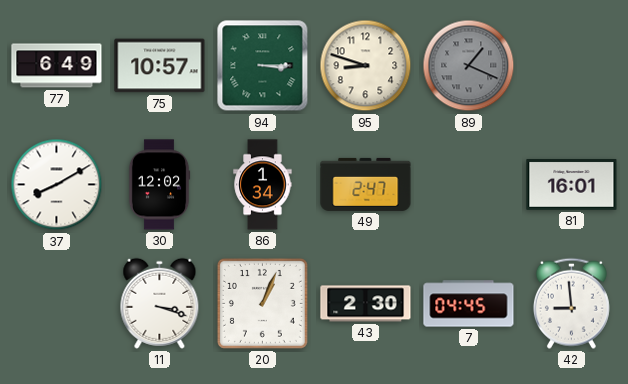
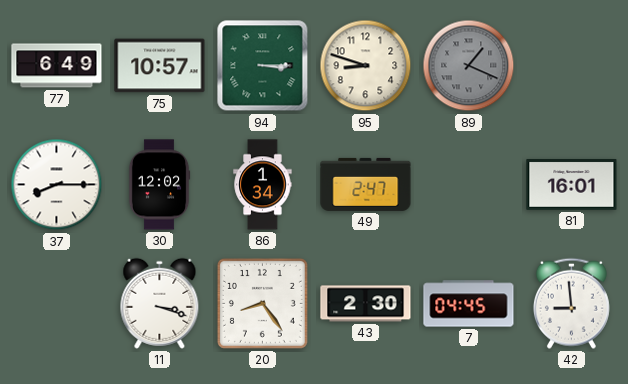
37: 8:10 -> 8:15
20: 1:04 -> 8:24
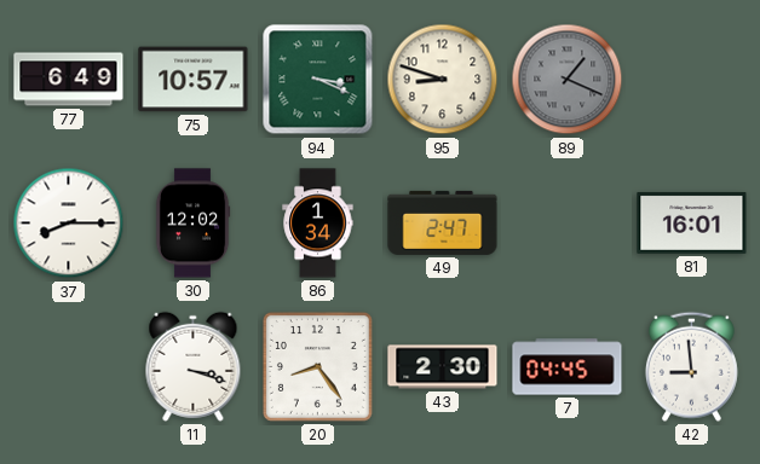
94: 3:15 -> 3:19
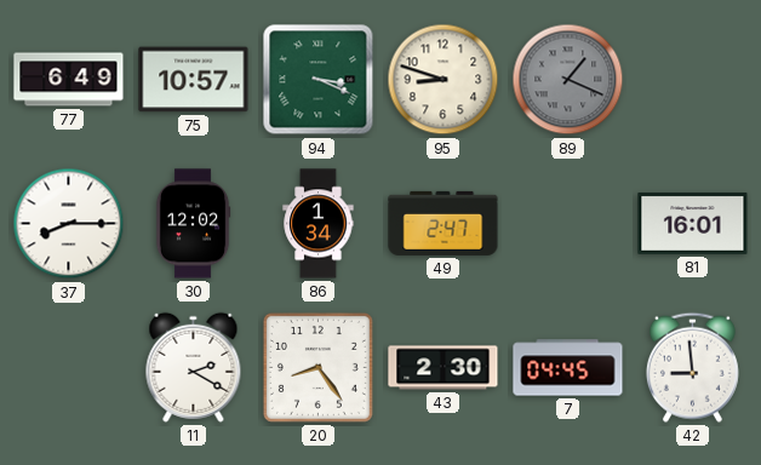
11: 3:18 -> 2:20
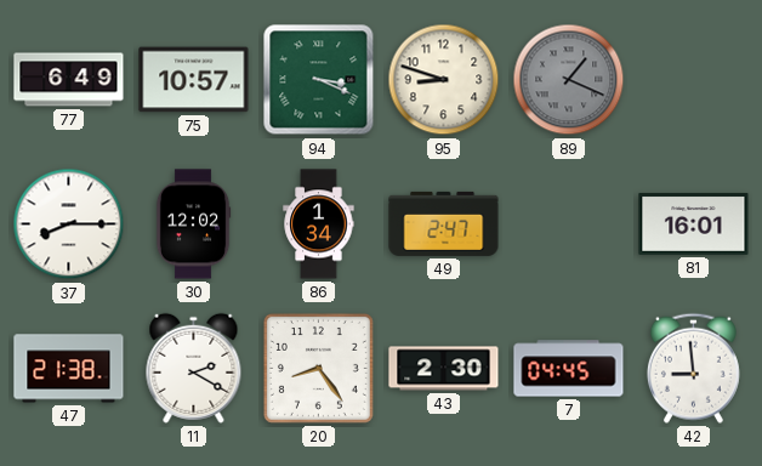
47: none -> 21:38
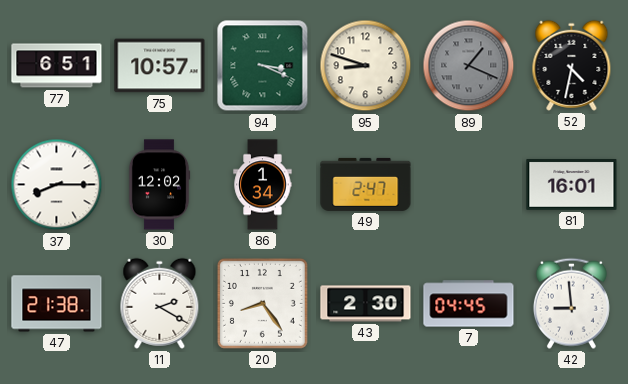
77: 6:49 -> 6:51
52: none -> 4:32
